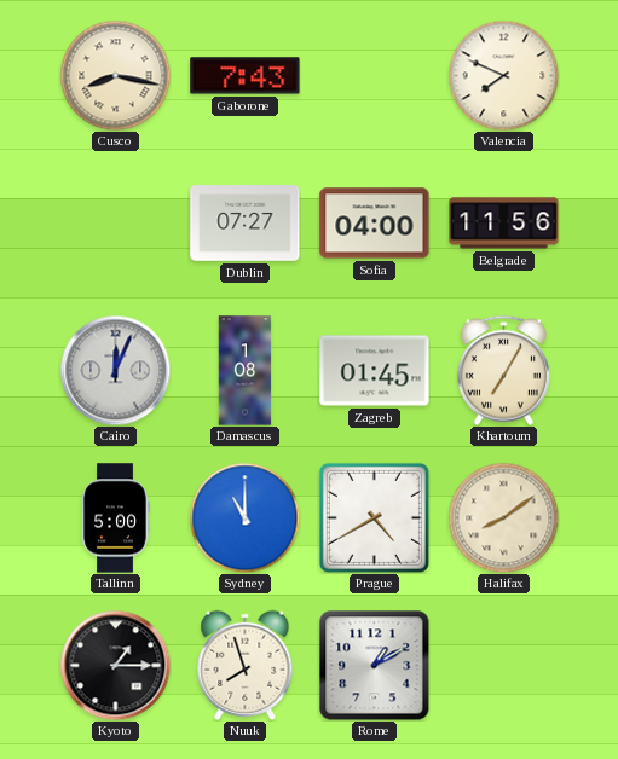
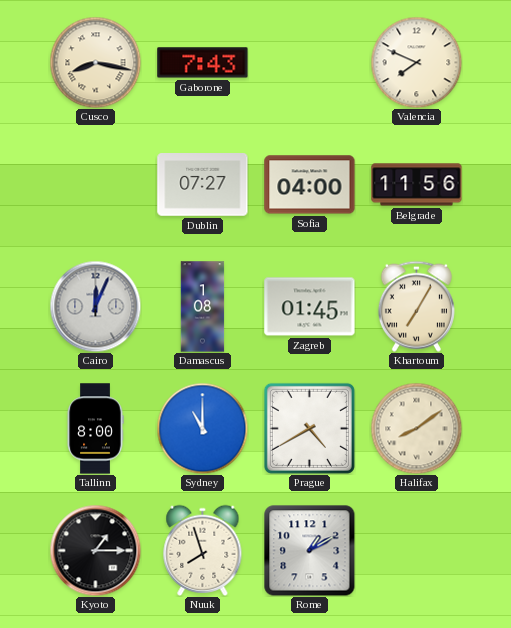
Tallinn: 5:00 -> 8:00
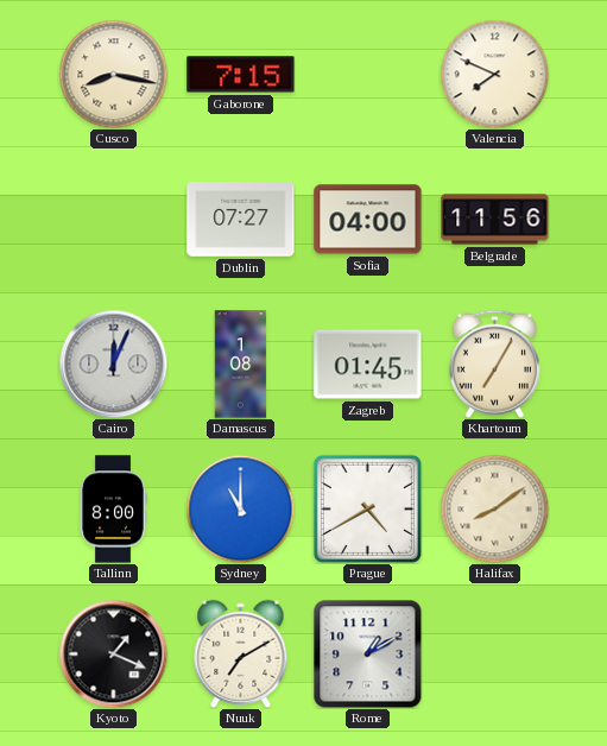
Gaborone: 7:43 -> 7:15
Kyoto: 1:15 -> 1:19
Nuuk: 7:57 -> 7:10
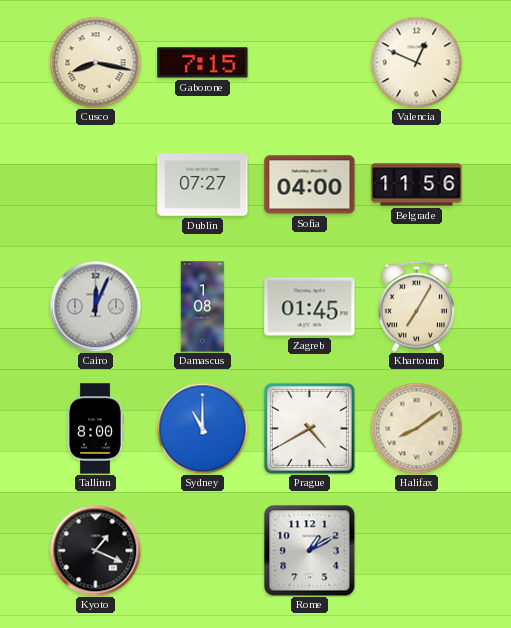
Valencia: 7:49 -> 12:49
Nuuk: 7:10 -> none
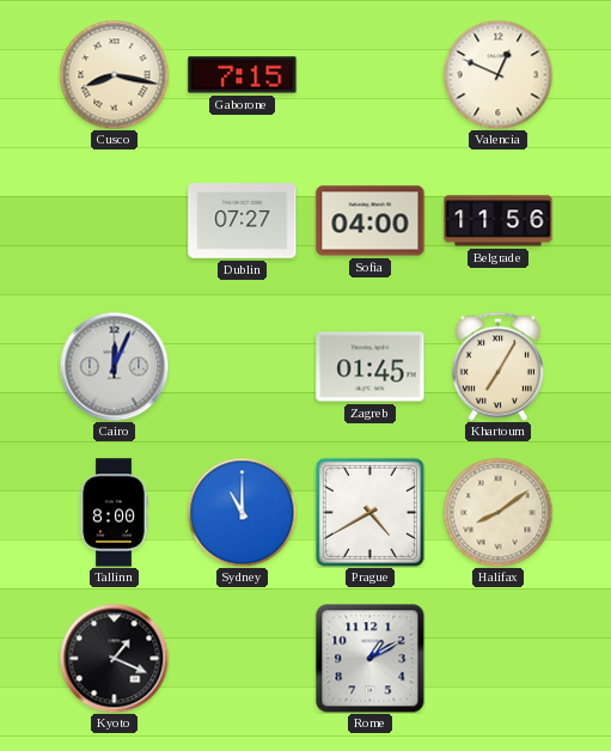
Damascus: 1:08 -> none
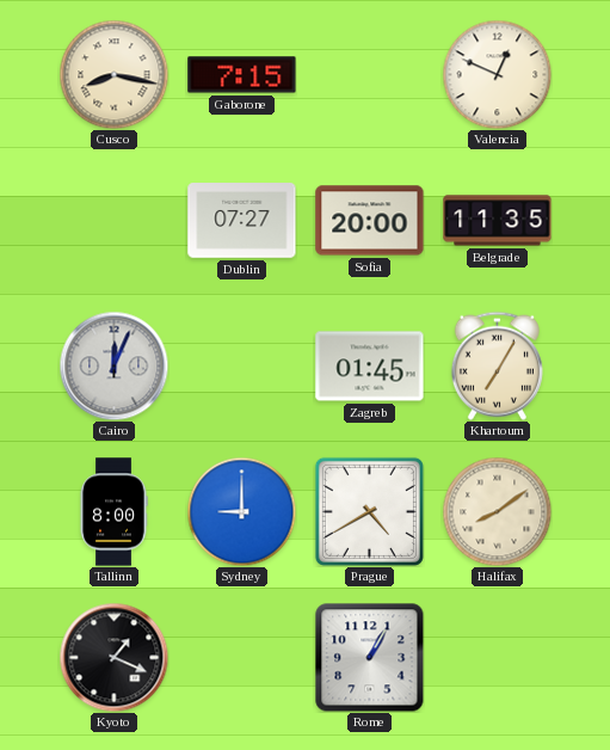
Sofia: 04:00 -> 20:00
Belgrade: 11:56 -> 11:35
Sydney: 11:00 -> 9:00
Rome: 1:10 -> 1:05
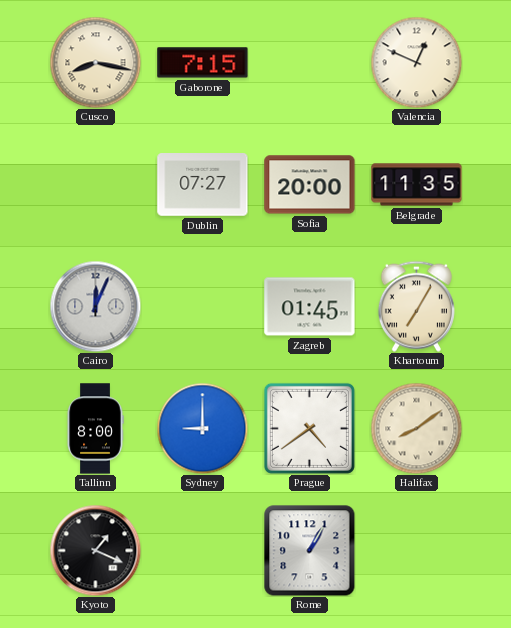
Prague: 4:40 -> 4:39
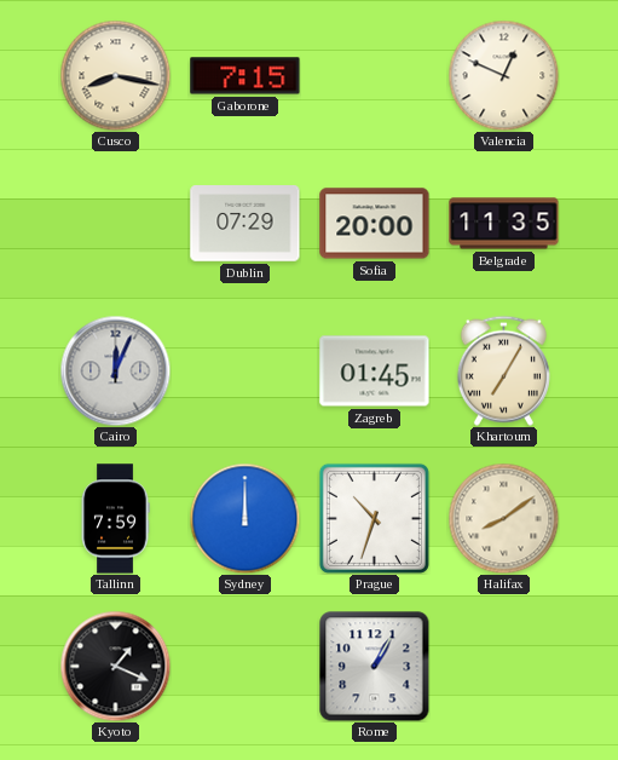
Dublin: 07:27 -> 07:29
Tallinn: 8:00 -> 7:59
Sydney: 9:00 -> 12:00
Prague: 4:39 -> 10:33
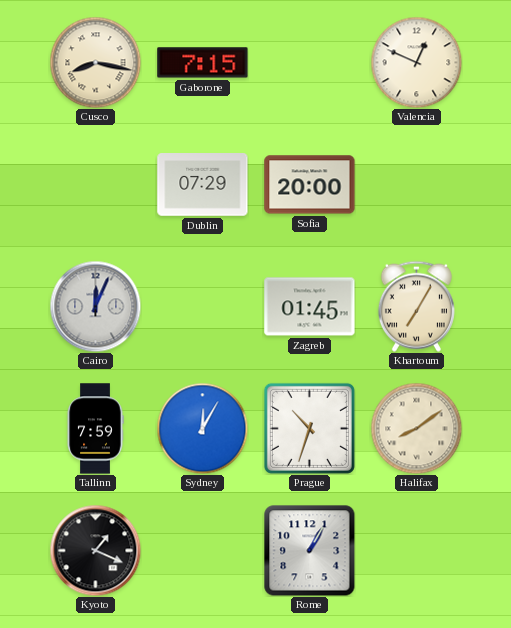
Belgrade: 11:35 -> none
Sydney: 12:00 -> 12:05
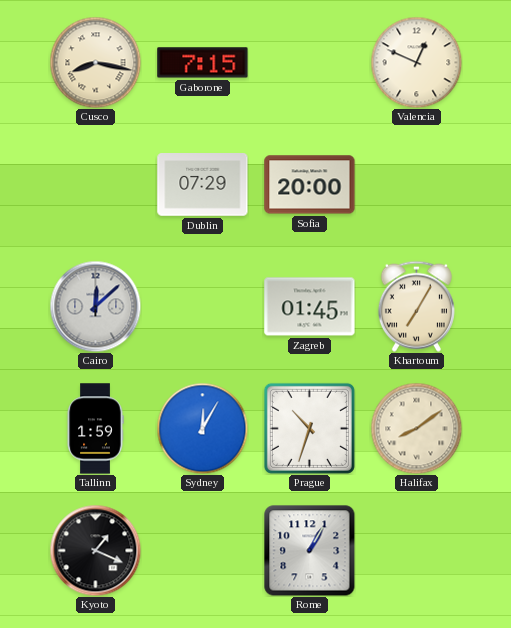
Cairo: 12:04 -> 12:08
Tallinn: 7:59 -> 1:59
